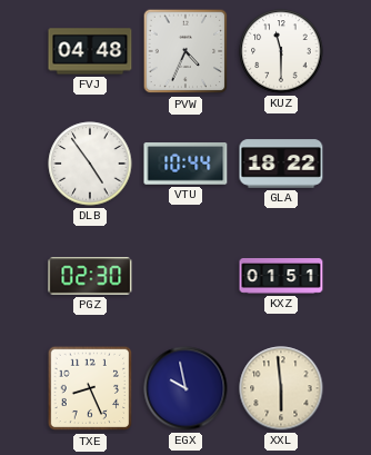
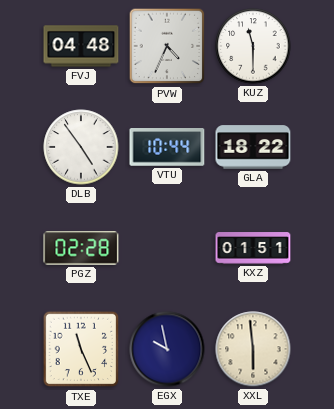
PGZ: 02:30 -> 02:28
TXE: 8:26 -> 11:26
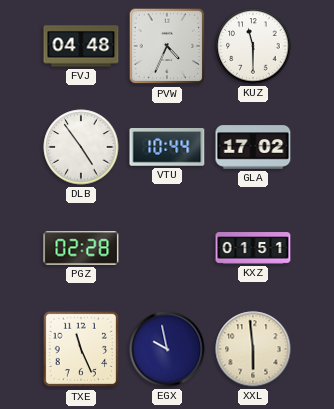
GLA: 18:22 -> 17:02
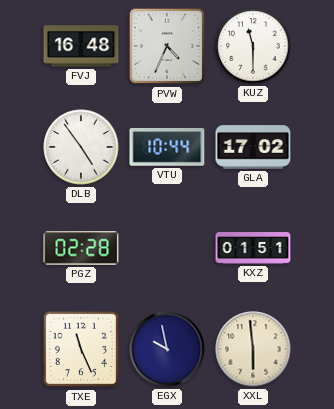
FVJ: 04:48 -> 16:48
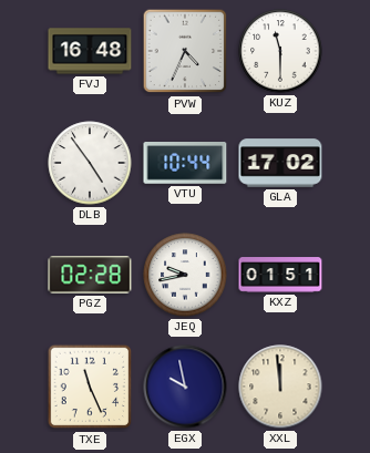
JEQ: none -> 9:43
XXL: 5:59 -> 11:59
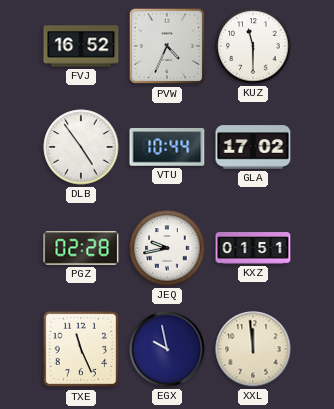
FVJ: 16:48 -> 16:52
